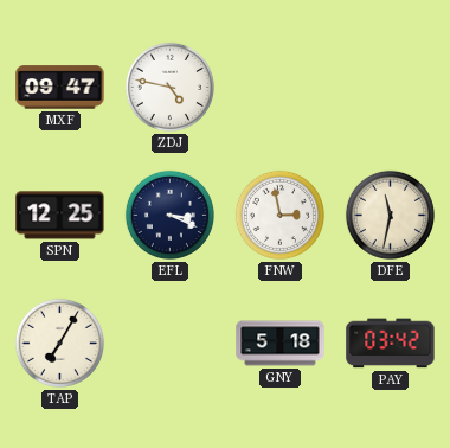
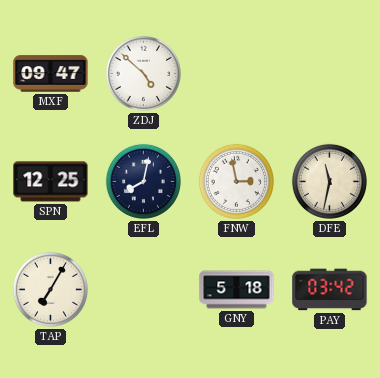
ZDJ: 4:47 -> 4:52
EFL: 3:19 -> 8:02
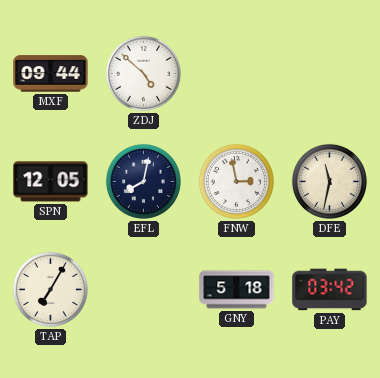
MXF: 09:47 -> 09:44
SPN: 12:25 -> 12:05
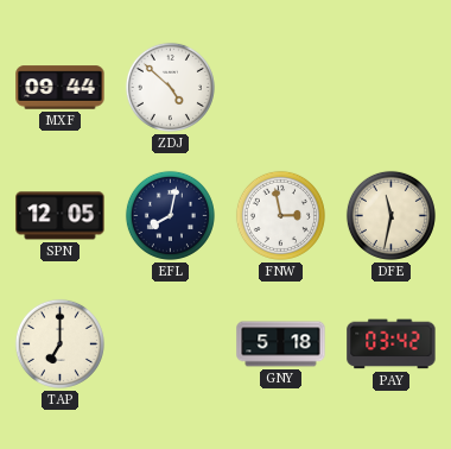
TAP: 7:05 -> 7:00
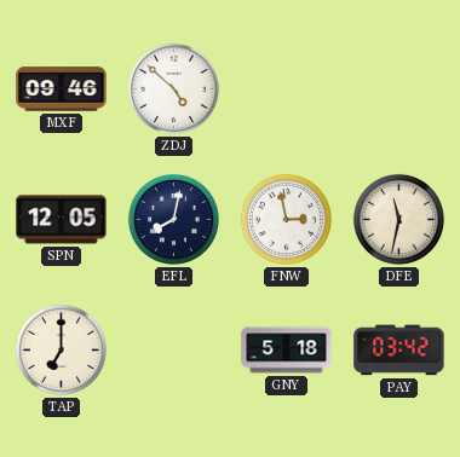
MXF: 09:44 -> 09:46
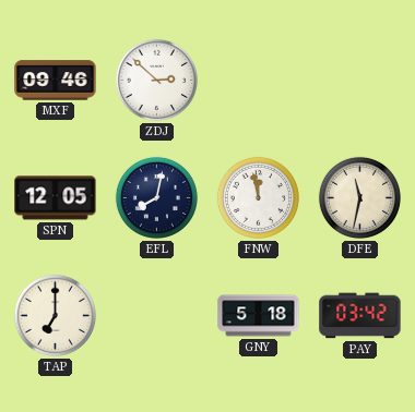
ZDJ: 4:52 -> 2:52
FNW: 2:58 -> 11:58
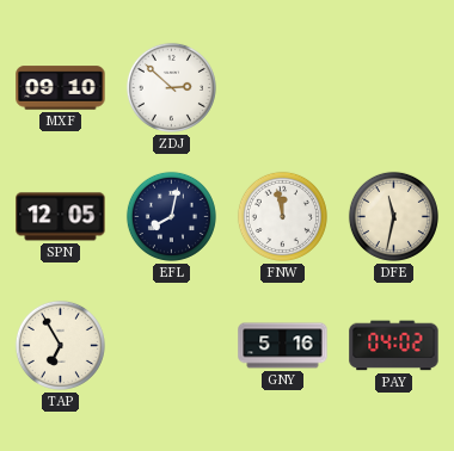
MXF: 09:46 -> 09:10
TAP: 7:00 -> 6:55
GNY: 5:18 -> 5:16
PAY: 03:42 -> 04:02
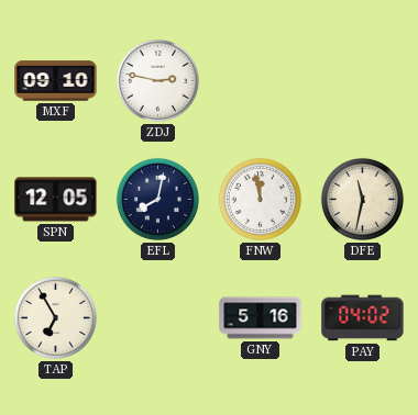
ZDJ: 2:52 -> 2:47
